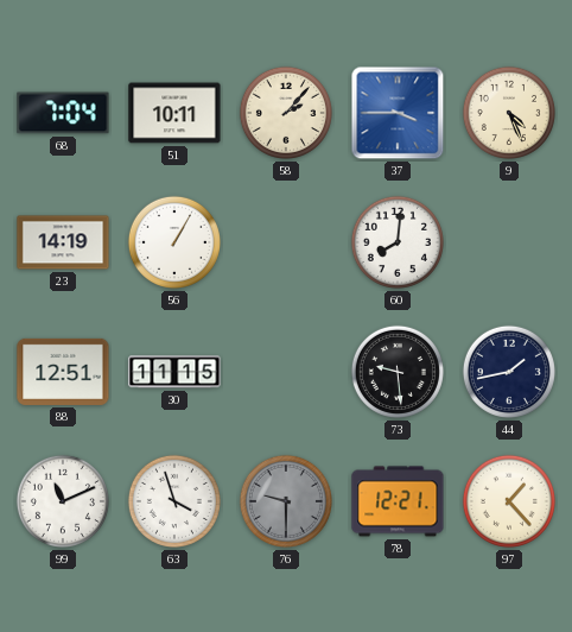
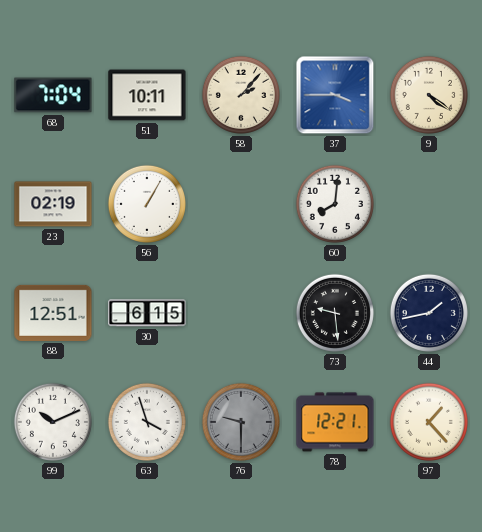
9: 4:26 -> 4:21
23: 14:19 -> 02:19
30: 11:15 -> 6:15
99: 11:11 -> 10:11
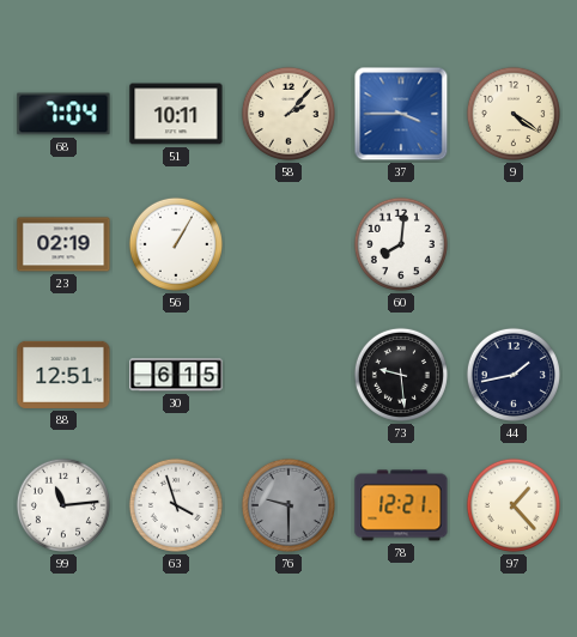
99: 10:11 -> 11:14
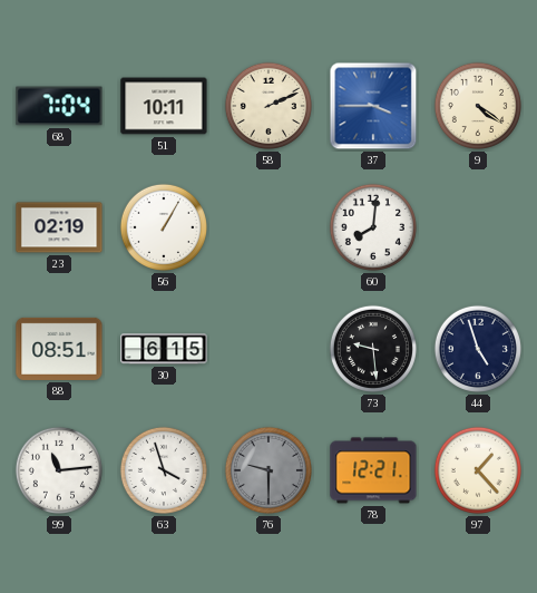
58: 2:07 -> 2:11
88: 12:51 -> 08:51
44: 1:43 -> 4:57
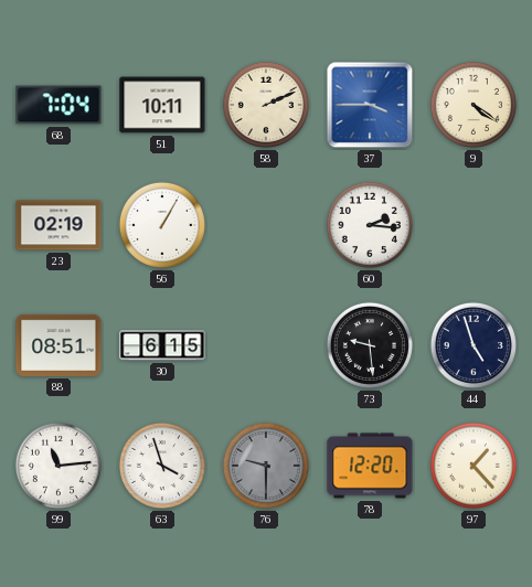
60: 8:01 -> 2:16
78: 12:21 -> 12:20
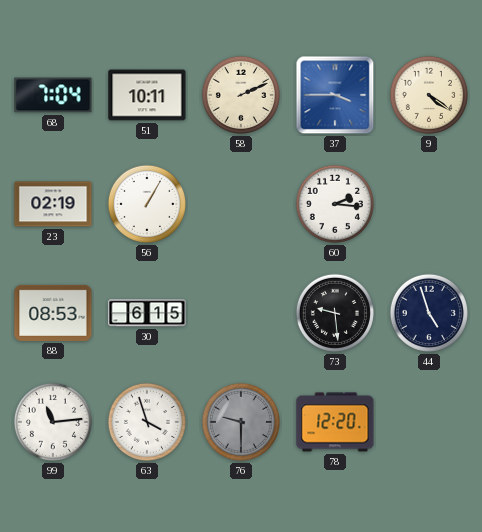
88: 08:51 -> 08:53
97: 1:23 -> none
